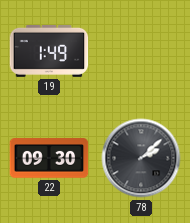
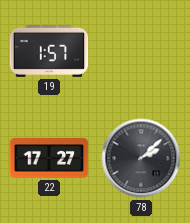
19: 1:49 -> 1:57
22: 09:30 -> 17:27
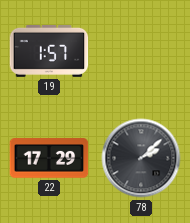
22: 17:27 -> 17:29
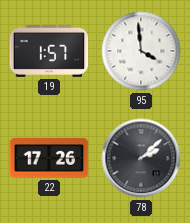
95: none -> 3:59
22: 17:29 -> 17:26
